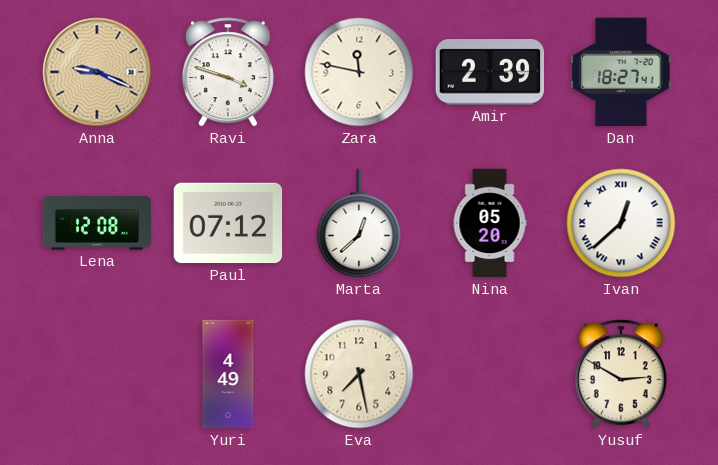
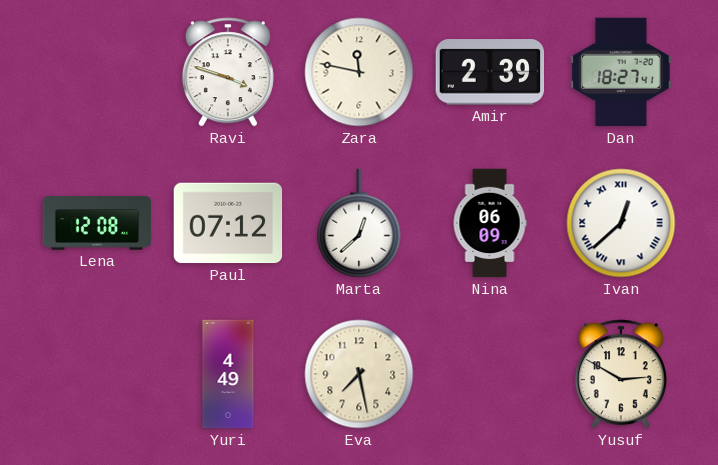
Anna: 9:19 -> none
Nina: 05:20 -> 06:09
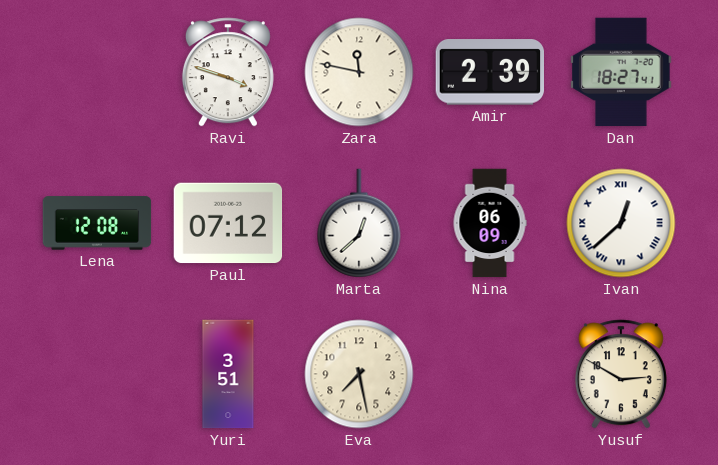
Yuri: 4:49 -> 3:51
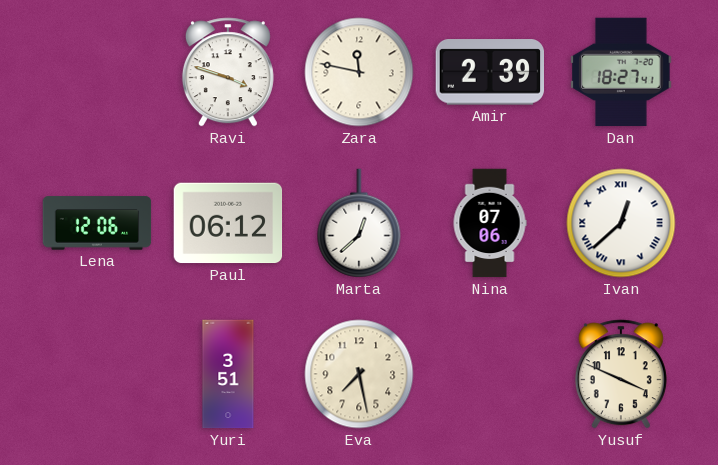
Lena: 12:08 -> 12:06
Paul: 07:12 -> 06:12
Nina: 06:09 -> 07:06
Yusuf: 2:50 -> 3:49
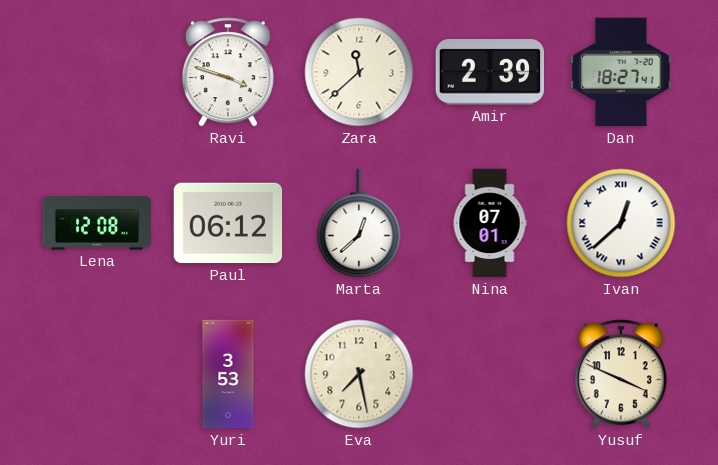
Zara: 11:47 -> 11:38
Lena: 12:06 -> 12:08
Nina: 07:06 -> 07:01
Yuri: 3:51 -> 3:53
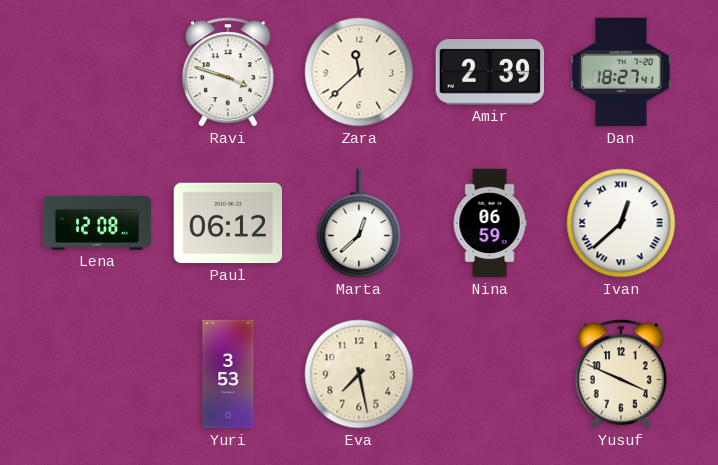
Nina: 07:01 -> 06:59
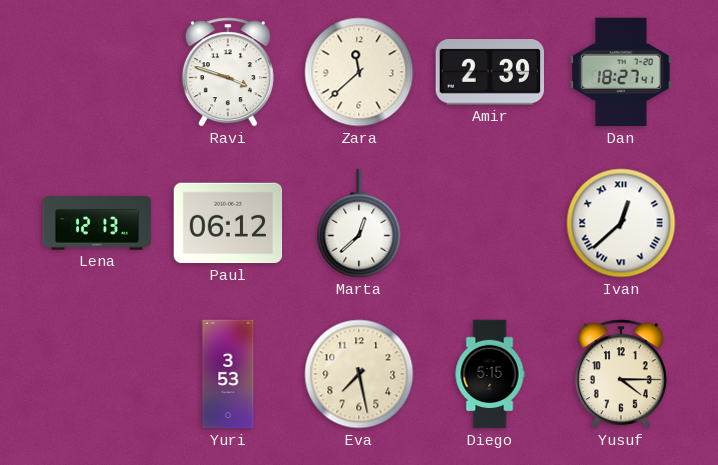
Lena: 12:08 -> 12:13
Nina: 06:59 -> none
Diego: none -> 5:15
Yusuf: 3:49 -> 4:15
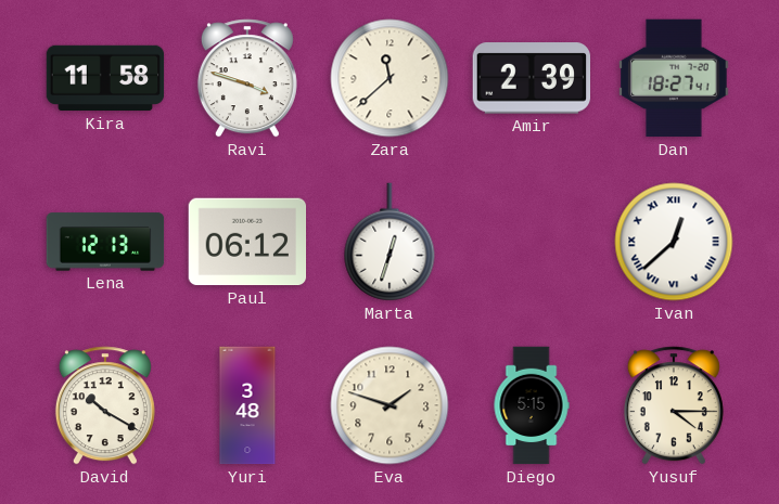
Kira: none -> 11:58
Marta: 12:38 -> 12:33
David: none -> 10:20
Yuri: 3:53 -> 3:48
Eva: 7:28 -> 1:48
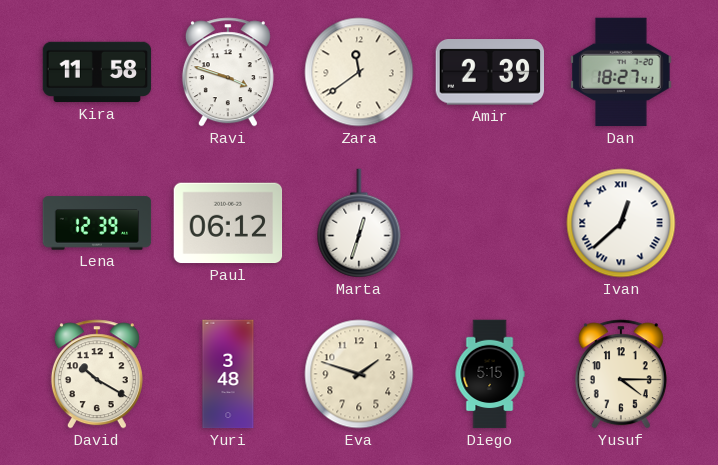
Zara: 11:38 -> 11:39
Lena: 12:13 -> 12:39
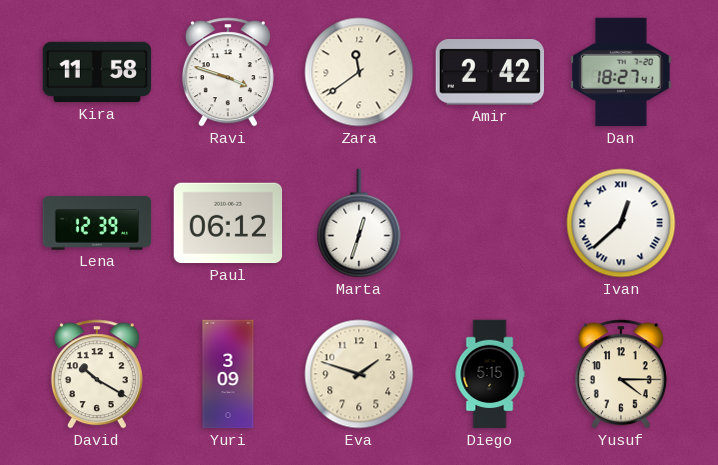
Amir: 2:39 -> 2:42
Yuri: 3:48 -> 3:09
